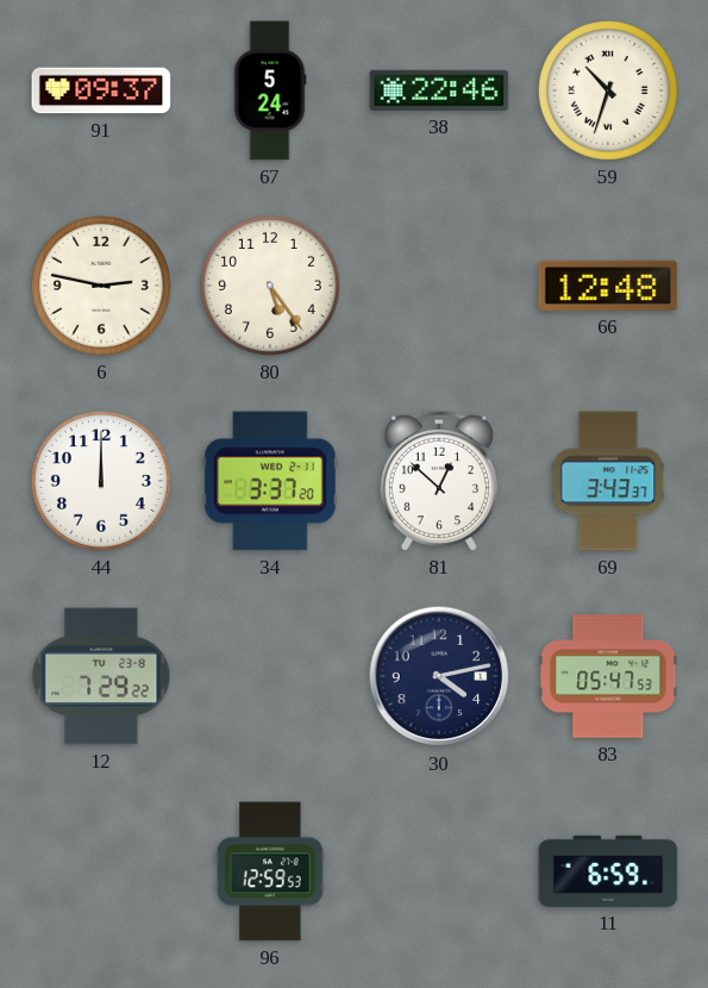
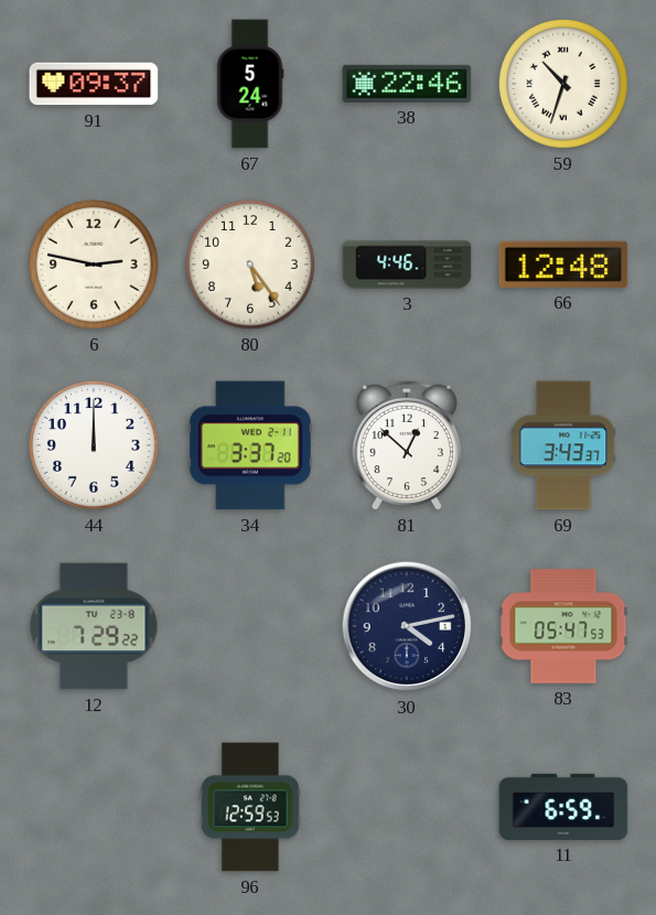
3: none -> 4:46
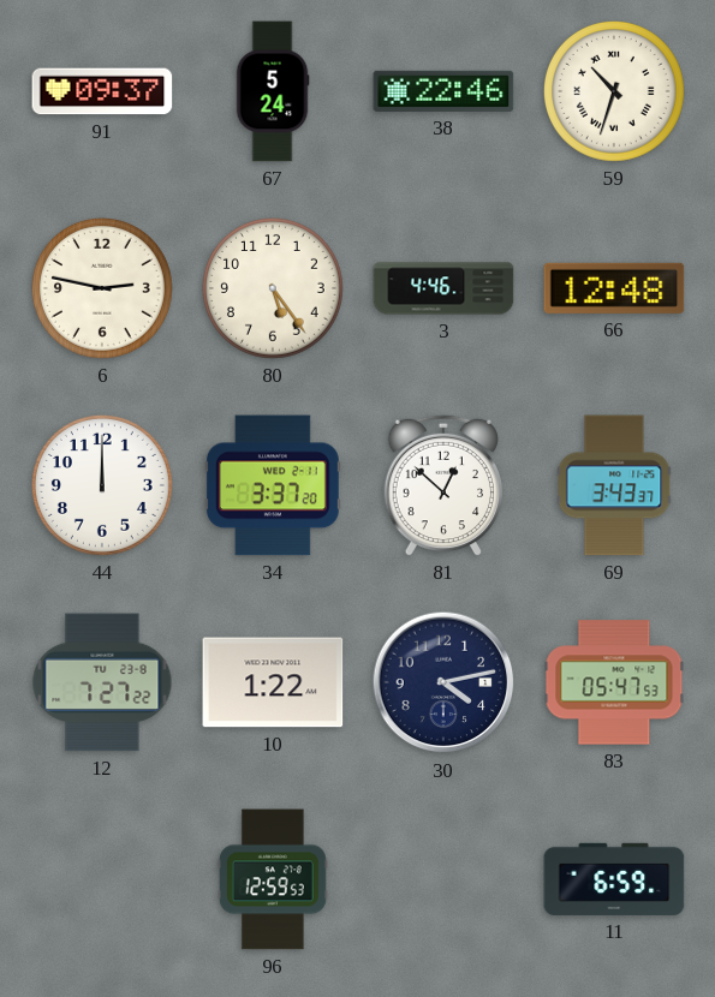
12: 7:29 -> 7:27
10: none -> 1:22
